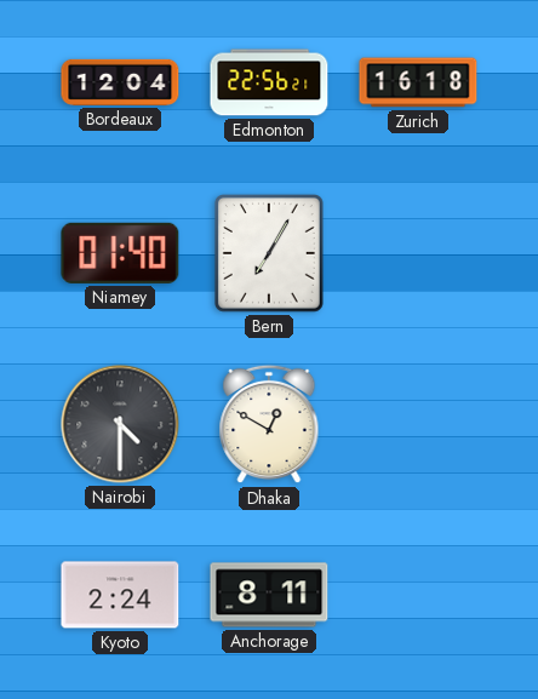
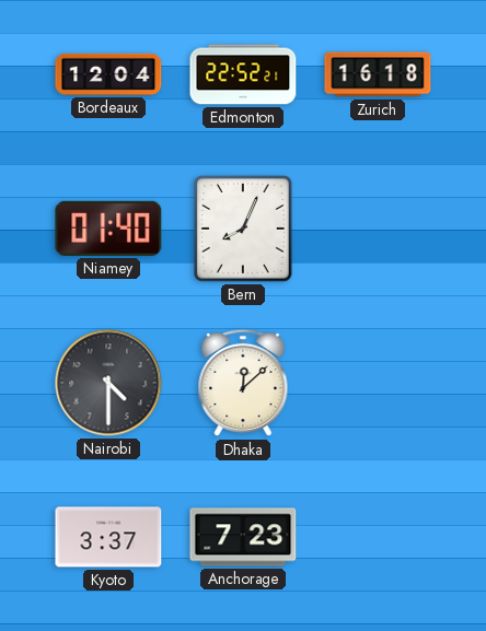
Edmonton: 22:56 -> 22:52
Bern: 7:05 -> 8:04
Dhaka: 12:50 -> 12:08
Kyoto: 2:24 -> 3:37
Anchorage: 8:11 -> 7:23
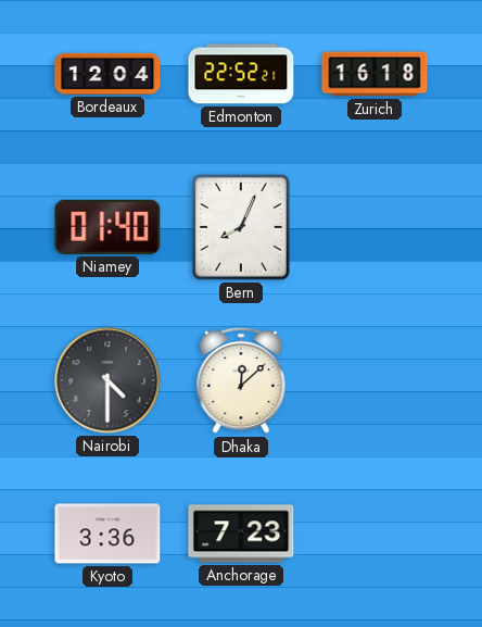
Kyoto: 3:37 -> 3:36
